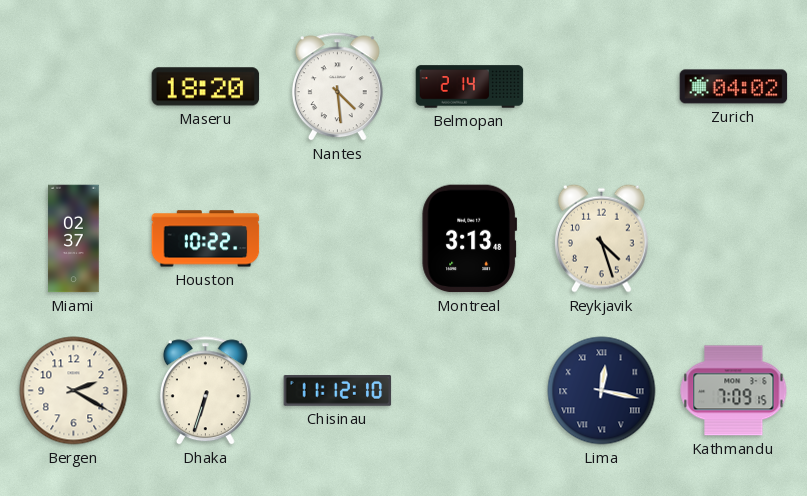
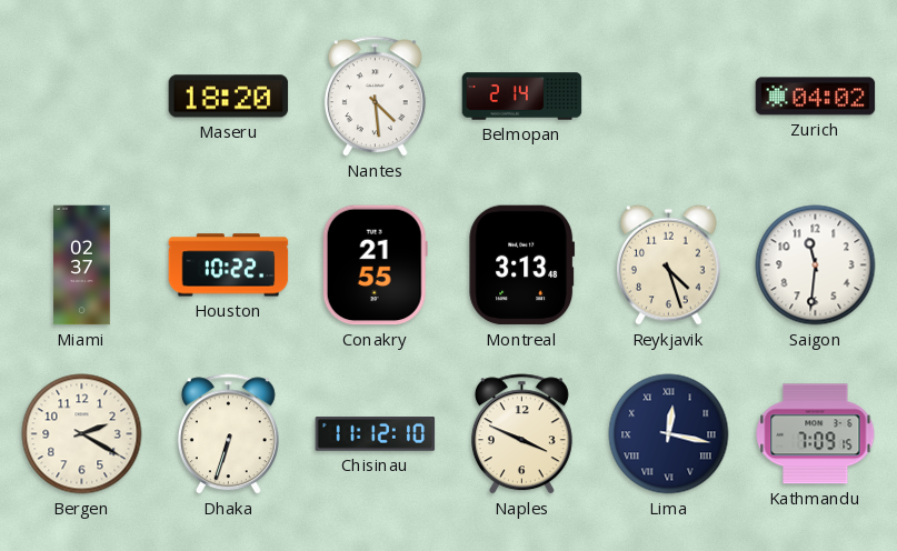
Conakry: none -> 21:55
Saigon: none -> 11:31
Naples: none -> 3:49
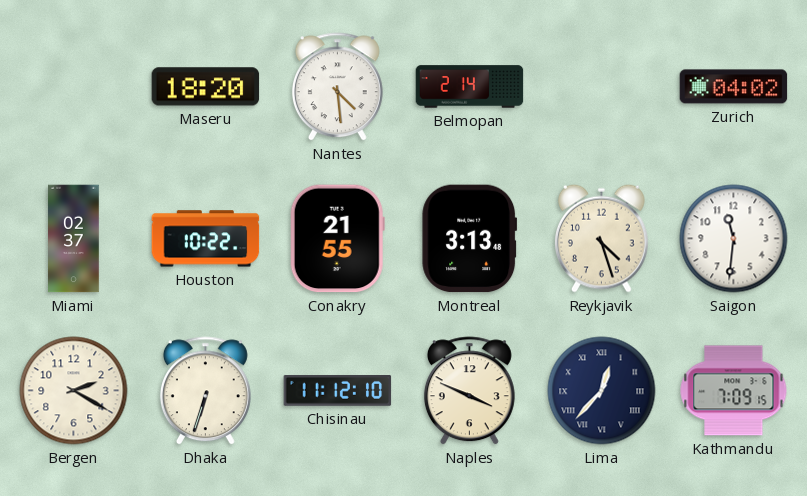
Lima: 12:17 -> 12:37
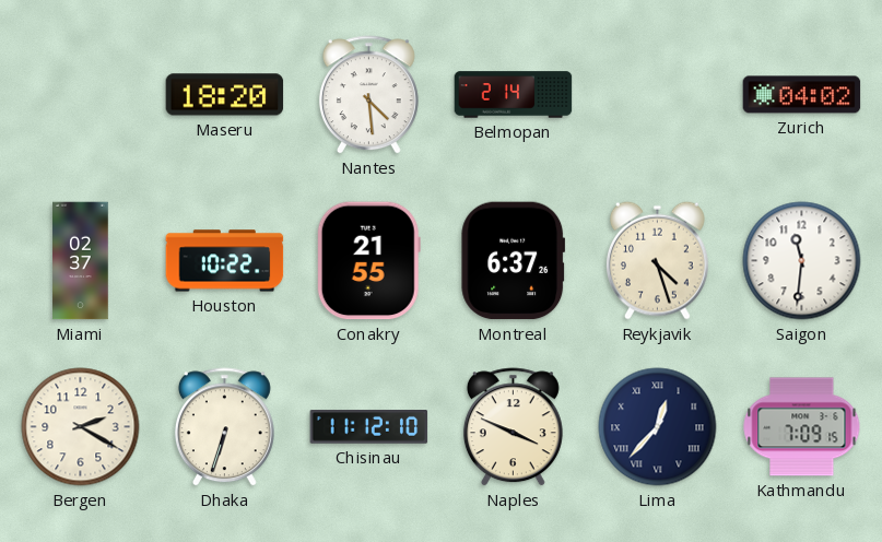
Montreal: 3:13 -> 6:37
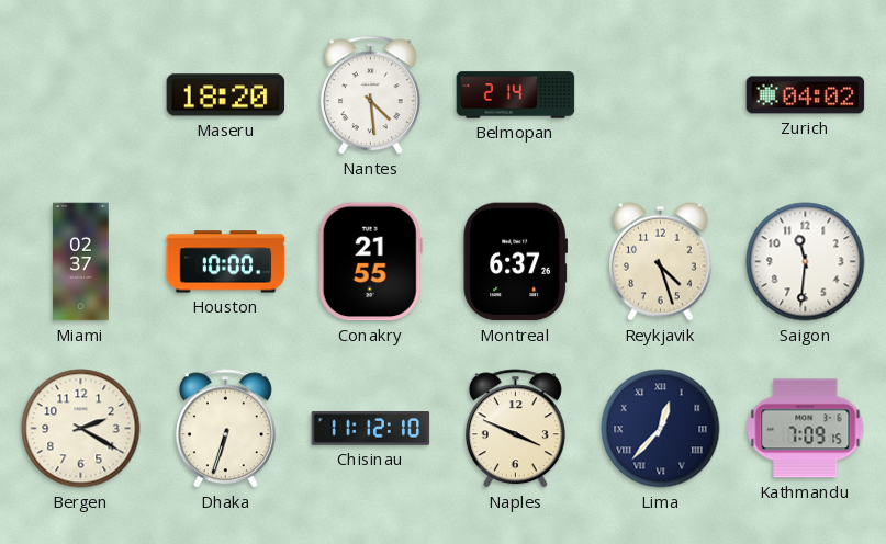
Houston: 10:22 -> 10:00
